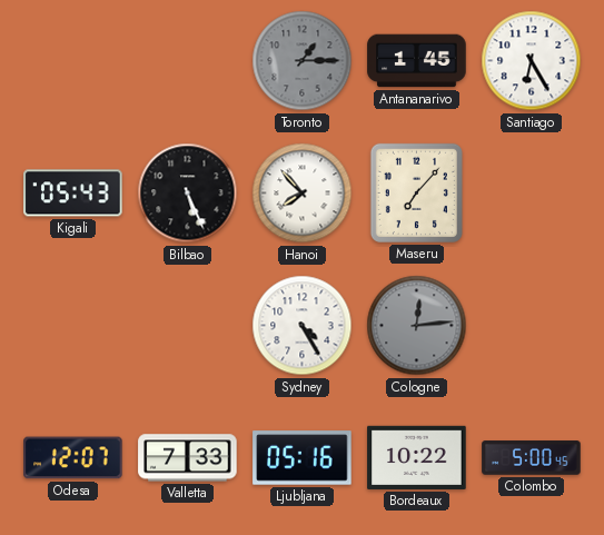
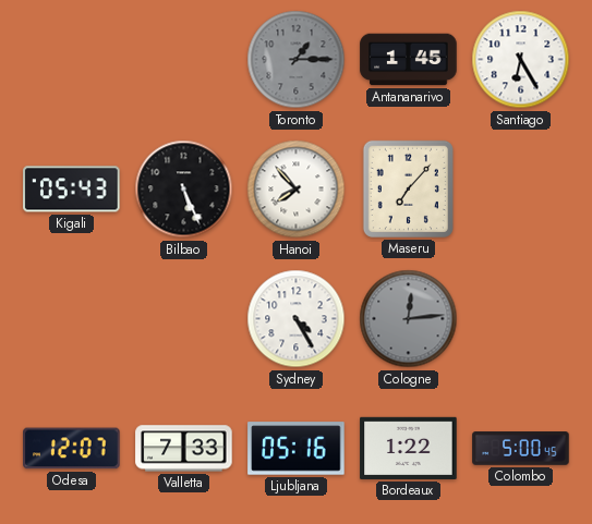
Bordeaux: 10:22 -> 1:22
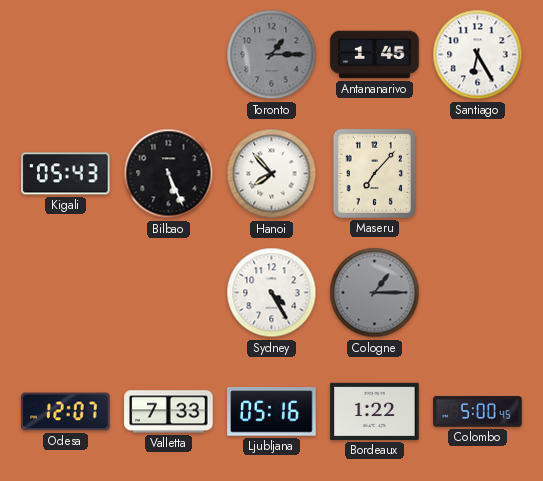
Cologne: 12:14 -> 1:15
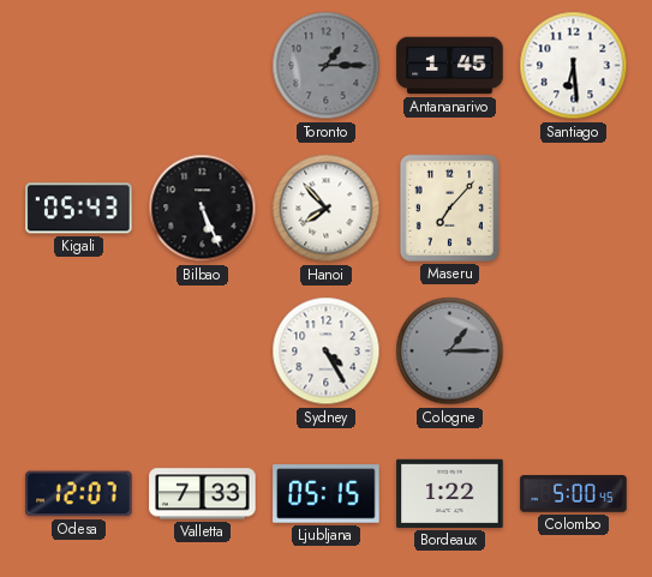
Santiago: 6:25 -> 6:29
Ljubljana: 05:16 -> 05:15
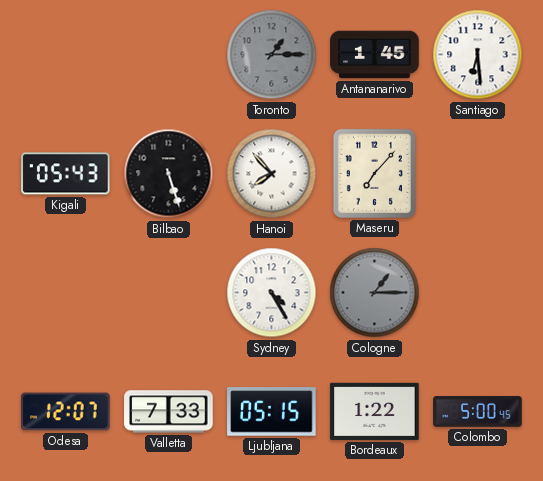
Bilbao: 5:26 -> 5:27
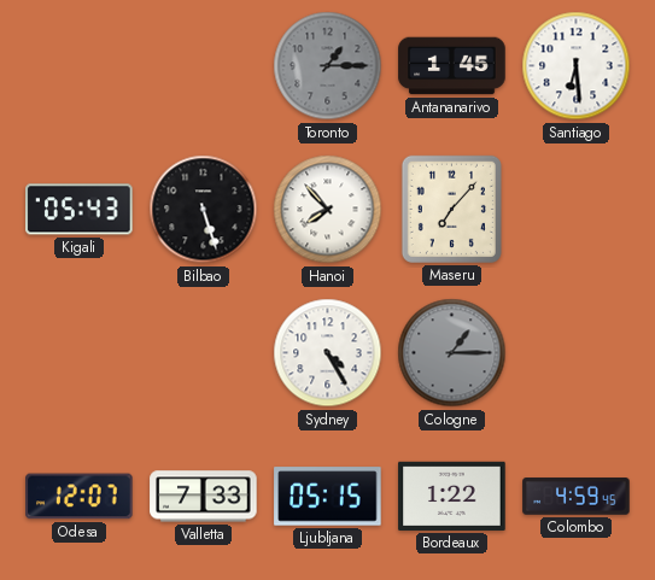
Colombo: 5:00 -> 4:59
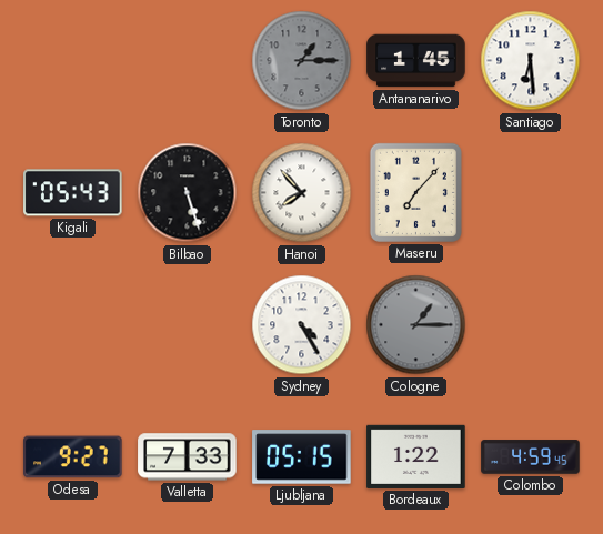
Odesa: 12:07 -> 9:27
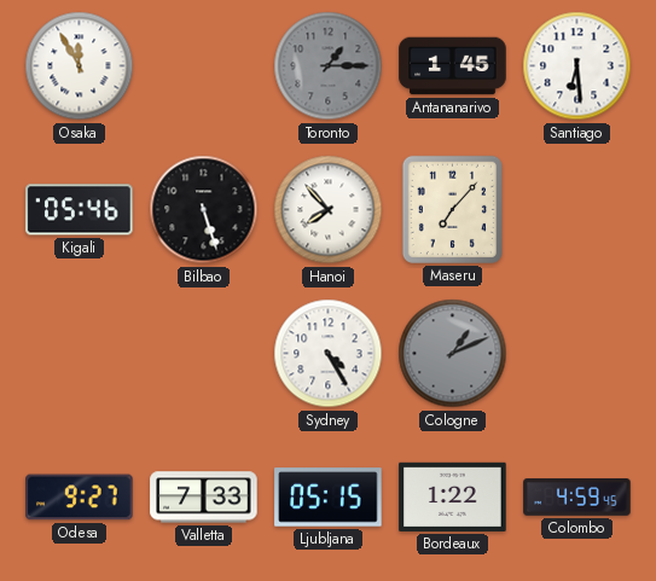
Osaka: none -> 11:55
Kigali: 05:43 -> 05:46
Cologne: 1:15 -> 1:11
